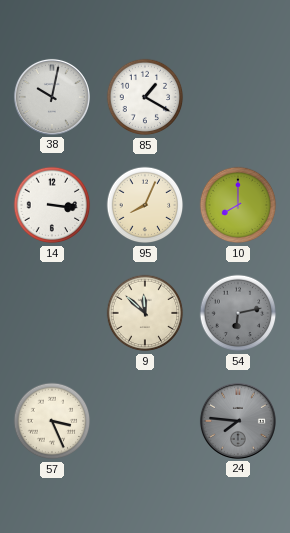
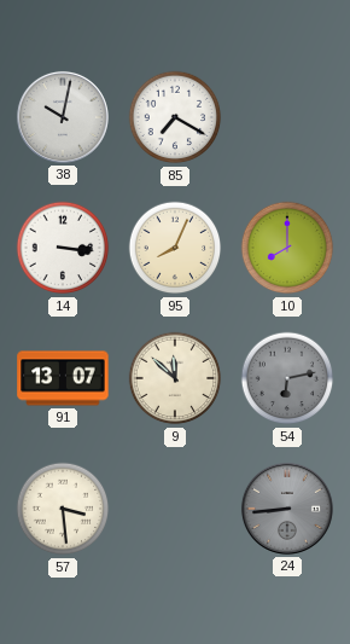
85: 1:20 -> 7:20
91: none -> 13:07
57: 3:26 -> 3:29
24: 7:46 -> 8:44
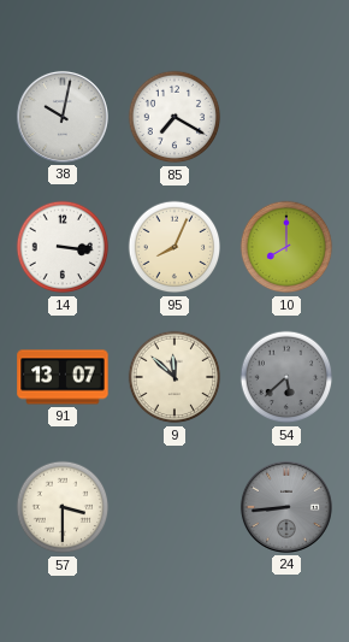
54: 6:13 -> 5:38
57: 3:29 -> 3:30
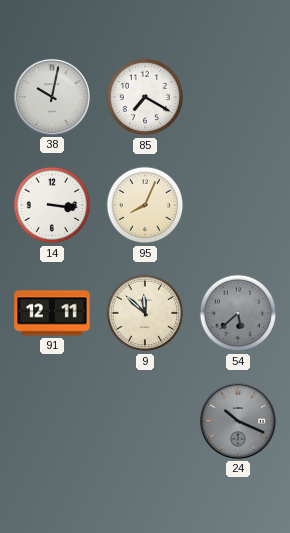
10: 8:00 -> none
91: 13:07 -> 12:11
57: 3:30 -> none
24: 8:44 -> 10:19
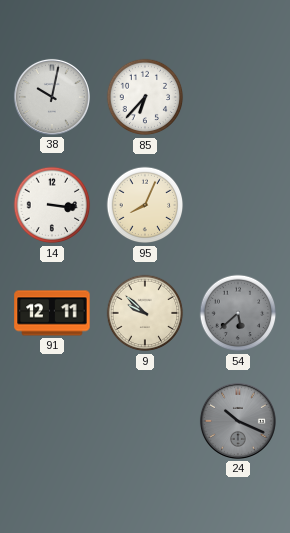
85: 7:20 -> 6:37
9: 11:52 -> 9:52
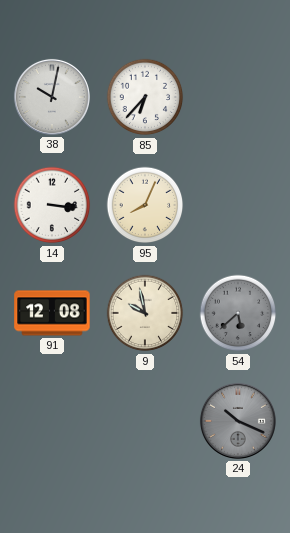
91: 12:11 -> 12:08
9: 9:52 -> 9:58
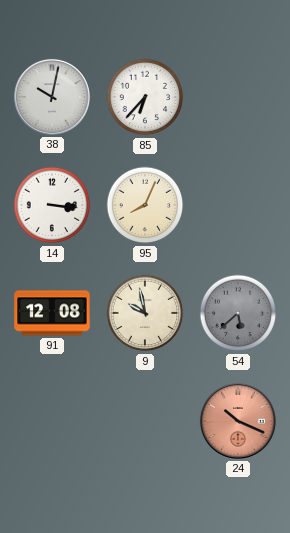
24 dial: grey -> salmon
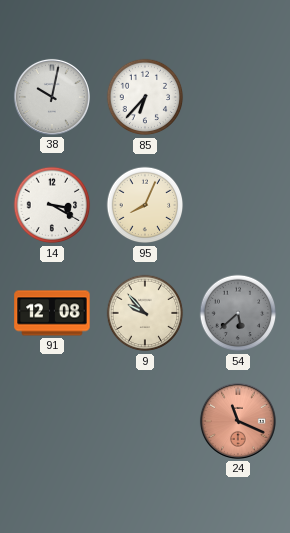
14: 3:16 -> 3:20
9: 9:58 -> 9:53
24: 10:19 -> 11:19
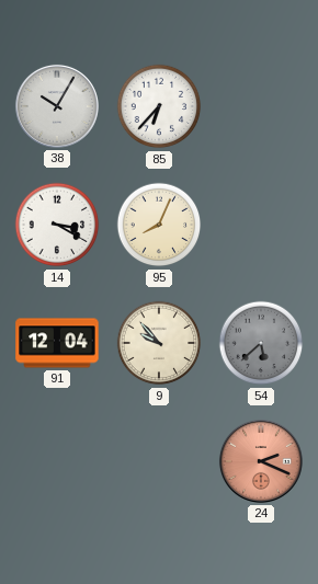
38: 10:02 -> 10:05
91: 12:08 -> 12:04
24: 11:19 -> 2:19
